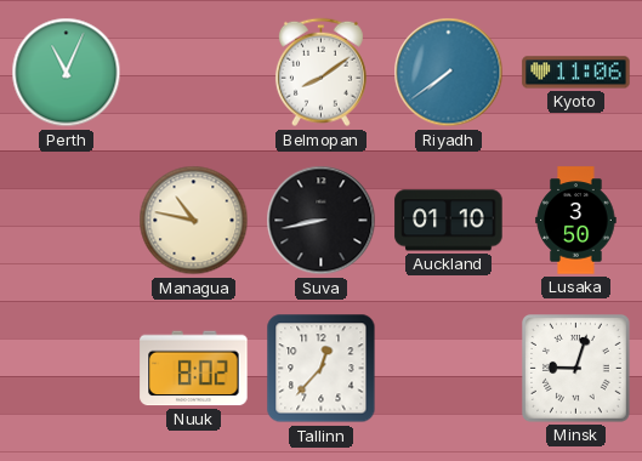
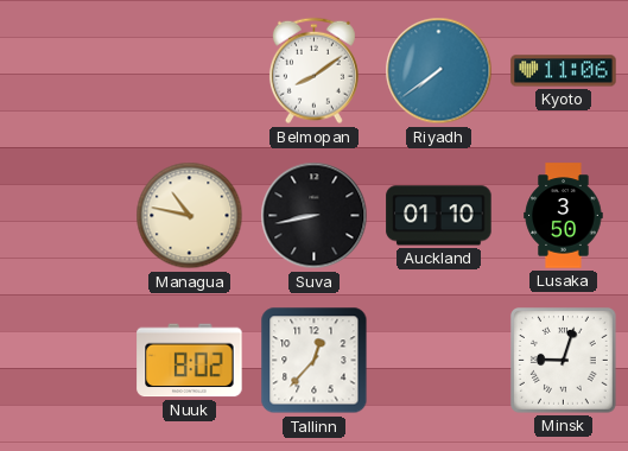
Perth: 11:04 -> none
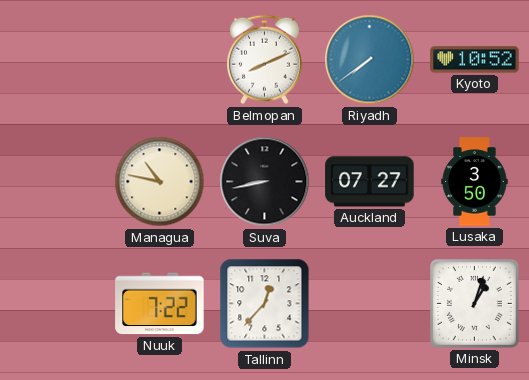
Belmopan: 8:09 -> 8:11
Kyoto: 11:06 -> 10:52
Auckland: 01:10 -> 07:27
Nuuk: 8:02 -> 7:22
Minsk: 9:03 -> 1:03
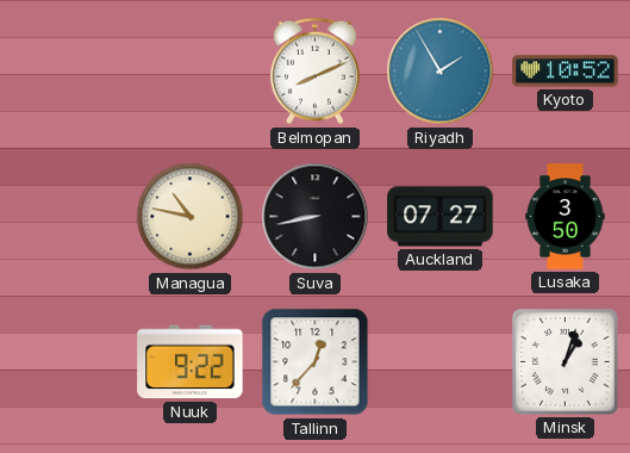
Riyadh: 7:39 -> 1:55
Nuuk: 7:22 -> 9:22
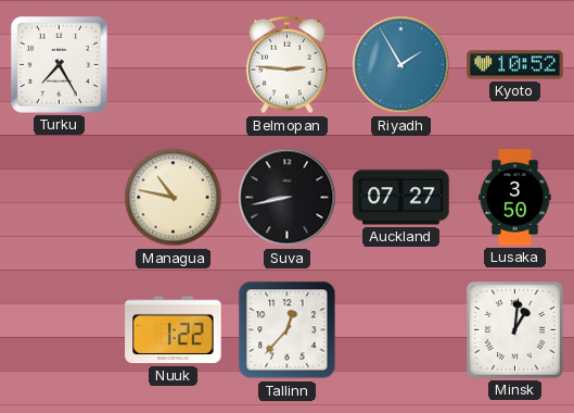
Turku: none -> 7:25
Belmopan: 8:11 -> 2:46
Nuuk: 9:22 -> 1:22
Minsk: 1:03 -> 1:01
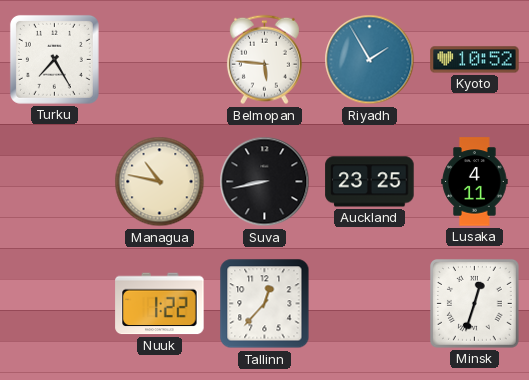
Belmopan: 2:46 -> 5:46
Auckland: 07:27 -> 23:25
Lusaka: 3:50 -> 4:11
Minsk: 1:01 -> 12:33
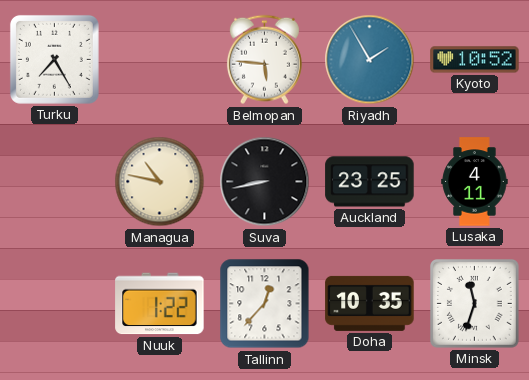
Doha: none -> 10:35
Minsk: 12:33 -> 11:33
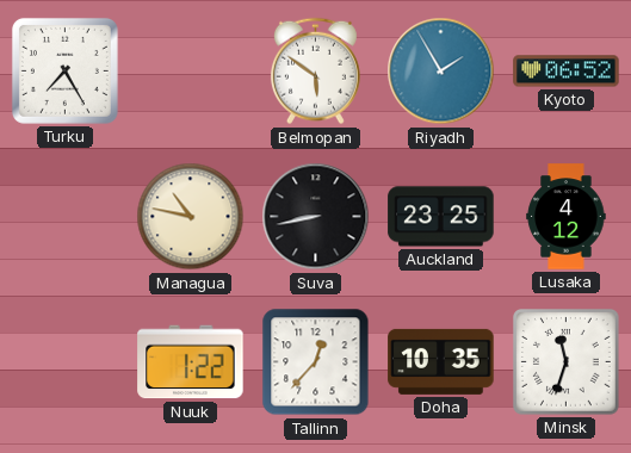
Belmopan: 5:46 -> 5:51
Kyoto: 10:52 -> 06:52
Lusaka: 4:11 -> 4:12
